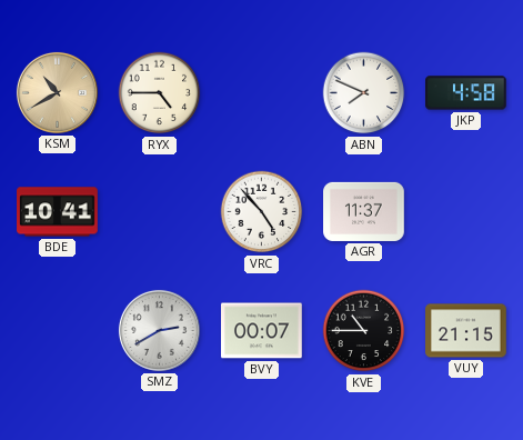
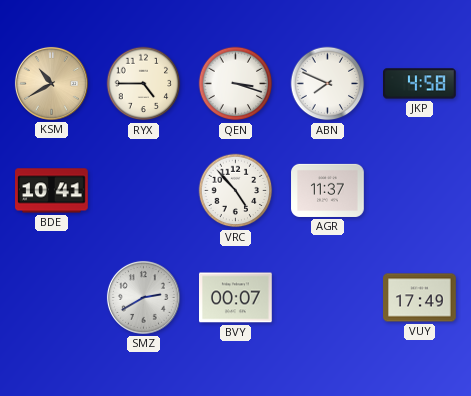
QEN: none -> 3:18
KVE: 10:45 -> none
VUY: 21:15 -> 17:49
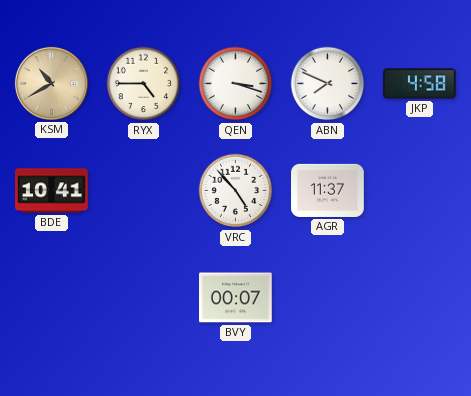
SMZ: 2:40 -> none
VUY: 17:49 -> none
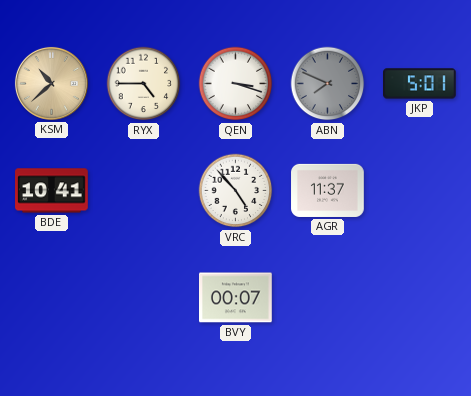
KSM: 10:40 -> 10:38
ABN dial: white -> grey
JKP: 4:58 -> 5:01
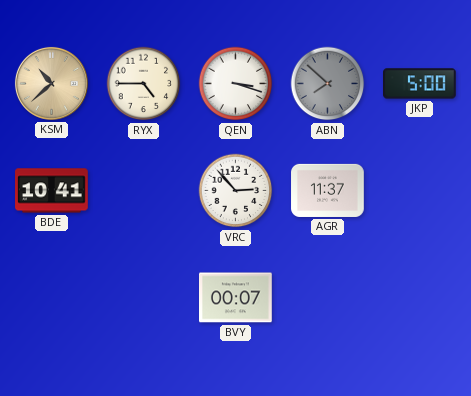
ABN: 7:49 -> 7:52
JKP: 5:01 -> 5:00
VRC: 4:53 -> 2:53
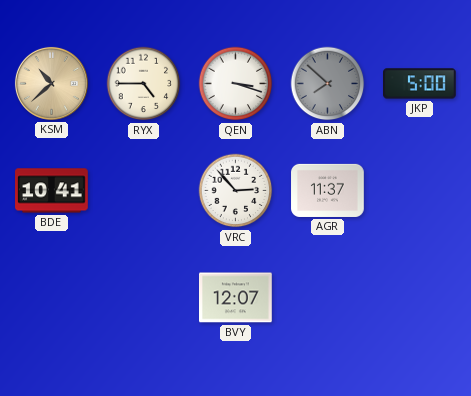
BVY: 00:07 -> 12:07
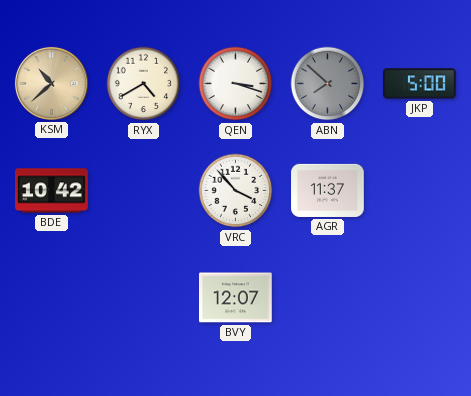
RYX: 4:45 -> 4:40
BDE: 10:41 -> 10:42
VRC: 2:53 -> 3:53
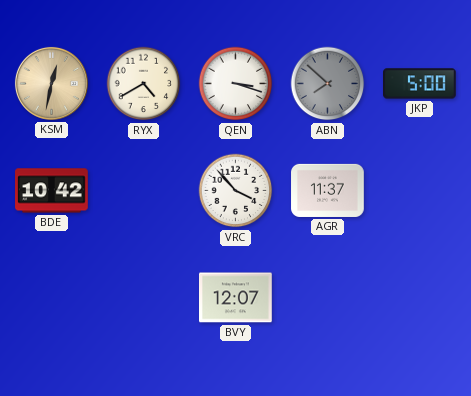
KSM: 10:38 -> 12:32
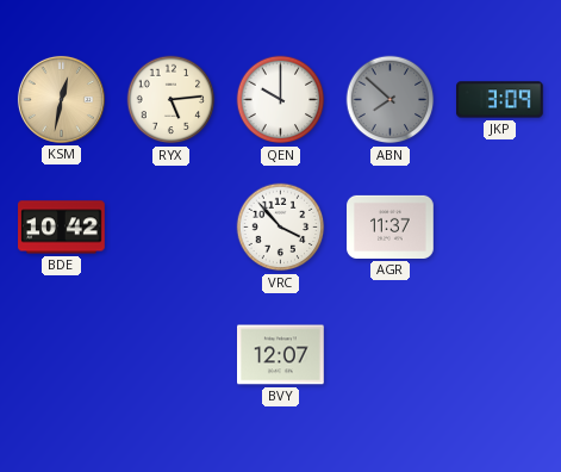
RYX: 4:40 -> 5:14
QEN: 3:18 -> 10:00
JKP: 5:00 -> 3:09
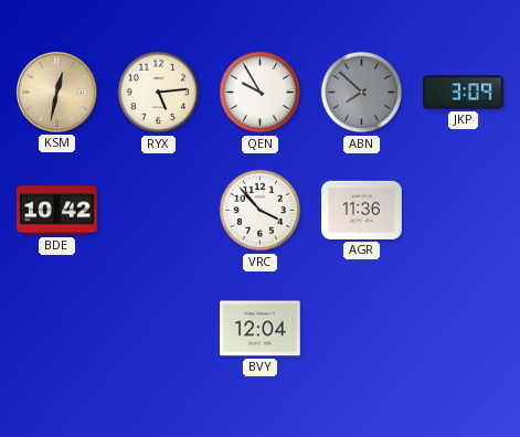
QEN: 10:00 -> 9:55
AGR: 11:37 -> 11:36
BVY: 12:07 -> 12:04
